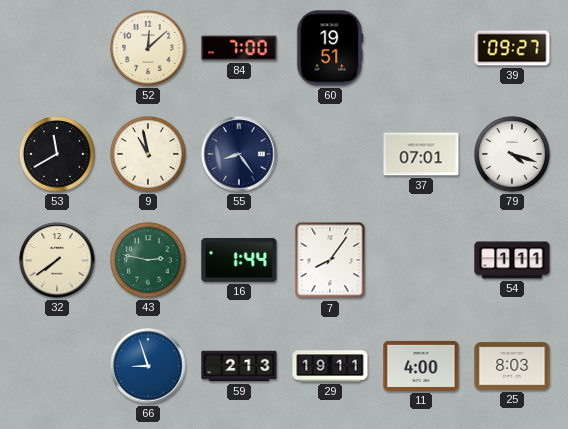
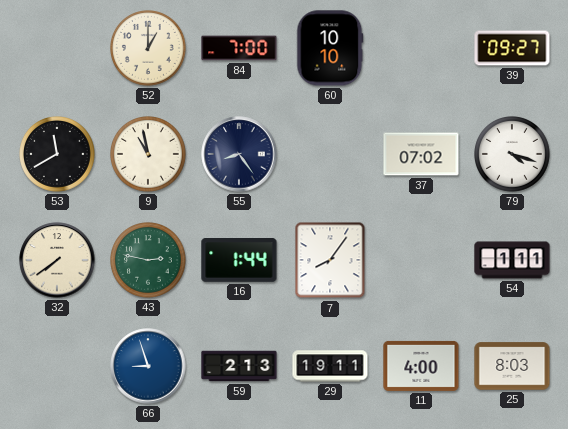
52: 12:08 -> 1:00
60: 19:51 -> 10:10
37: 07:01 -> 07:02
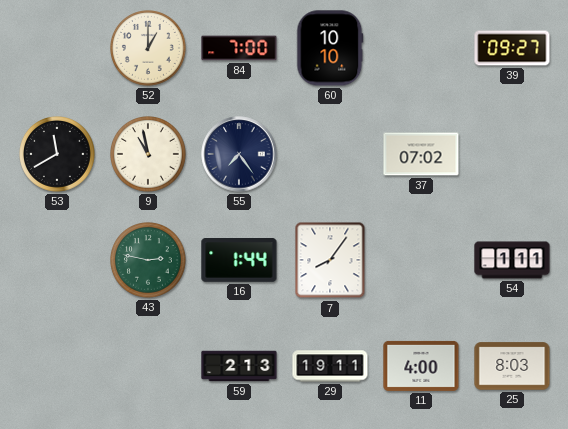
55: 8:24 -> 7:24
79: 4:18 -> none
32: 7:39 -> none
66: 8:57 -> none
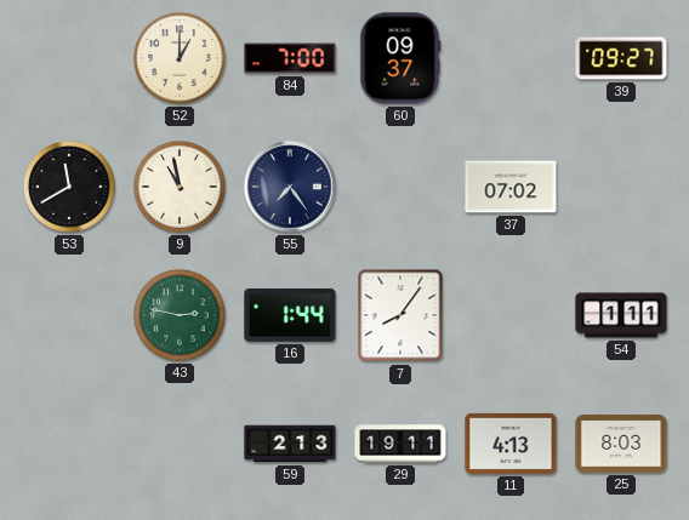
60: 10:10 -> 09:37
11: 4:00 -> 4:13
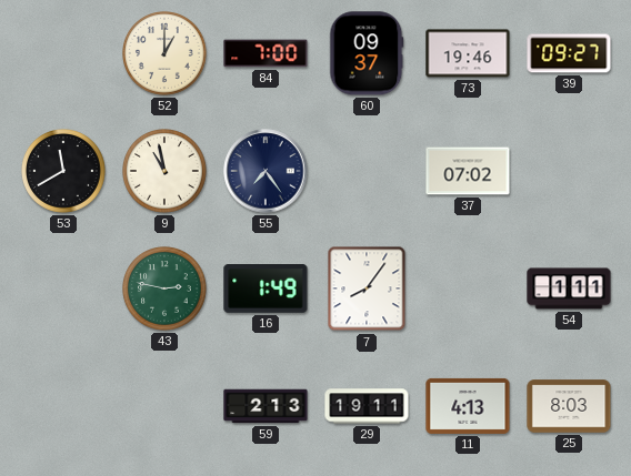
73: none -> 19:46
16: 1:44 -> 1:49
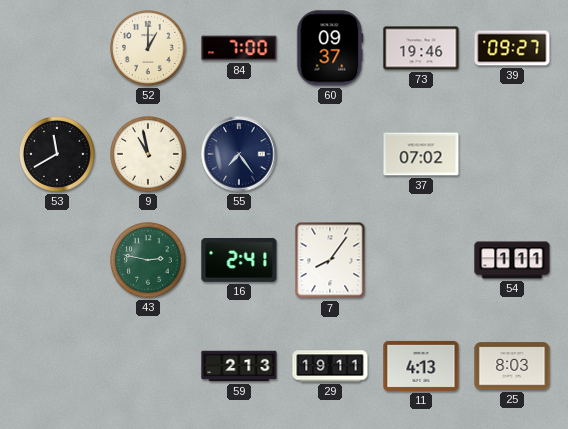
16: 1:49 -> 2:41
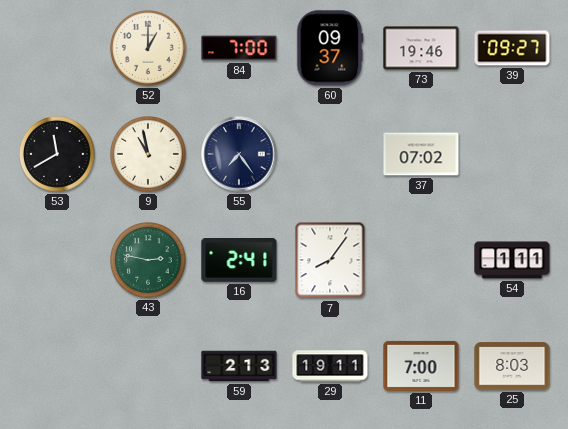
11: 4:13 -> 7:00
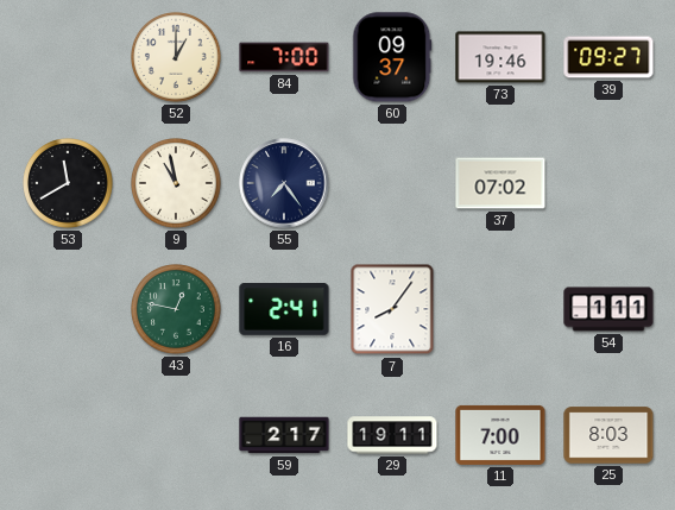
43: 2:47 -> 12:47
59: 2:13 -> 2:17
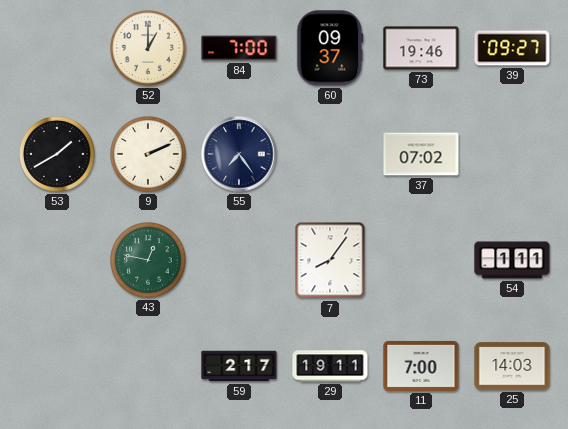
53: 11:40 -> 1:40
9: 10:58 -> 2:11
16: 2:41 -> none
25: 8:03 -> 14:03
